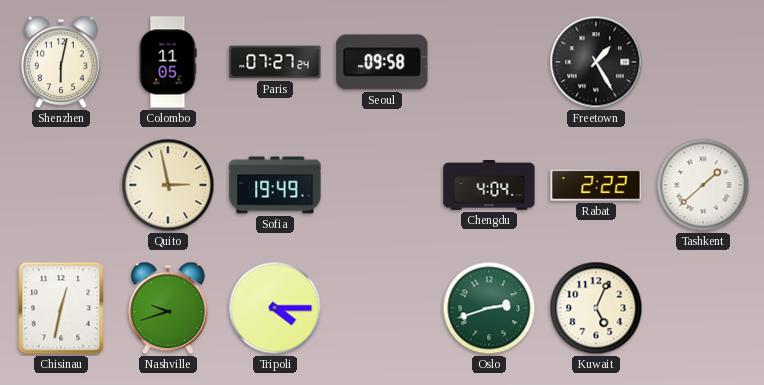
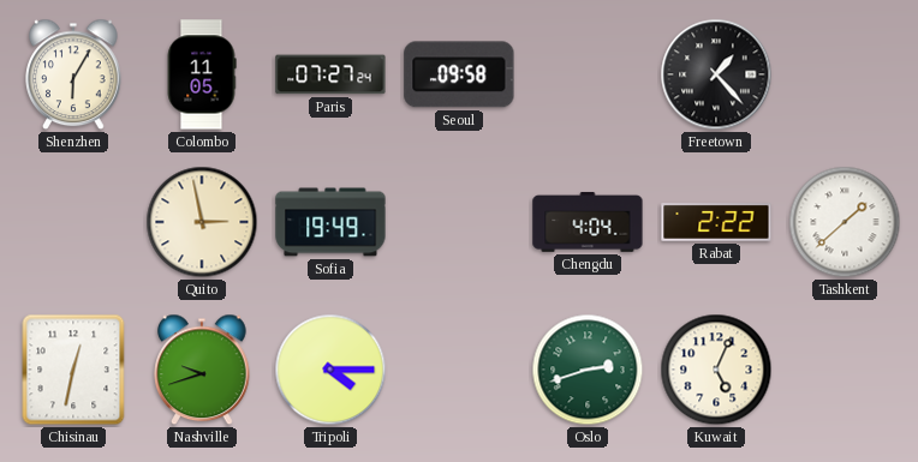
Shenzhen: 6:02 -> 6:05
Freetown: 1:25 -> 1:23
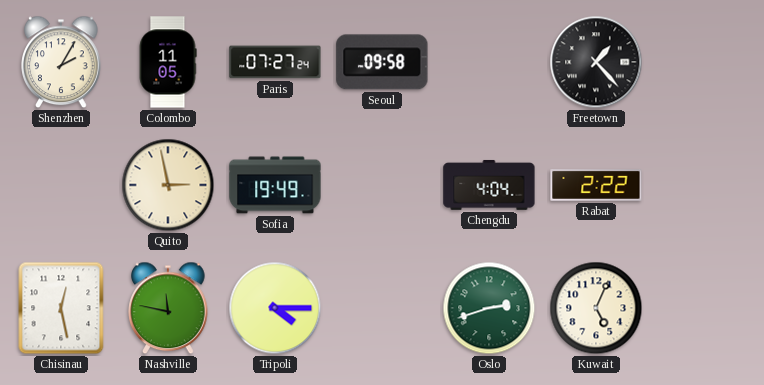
Shenzhen: 6:05 -> 2:05
Tashkent: 1:38 -> none
Chisinau: 12:32 -> 12:28
Nashville: 9:42 -> 11:47
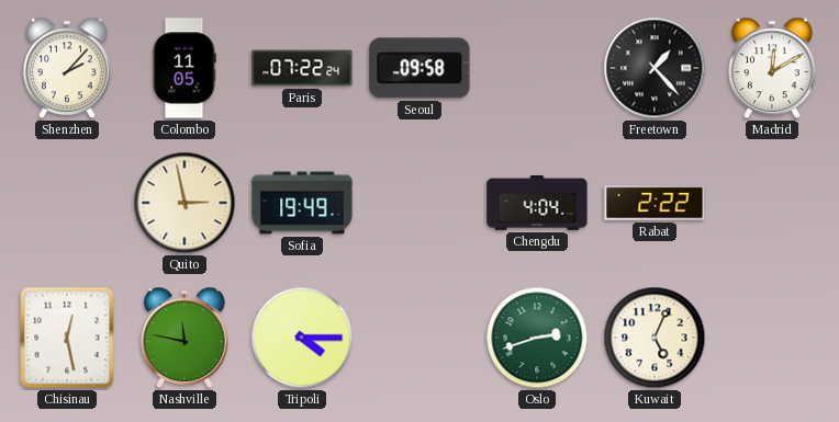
Shenzhen: 2:05 -> 2:07
Paris: 07:27 -> 07:22
Madrid: none -> 12:10
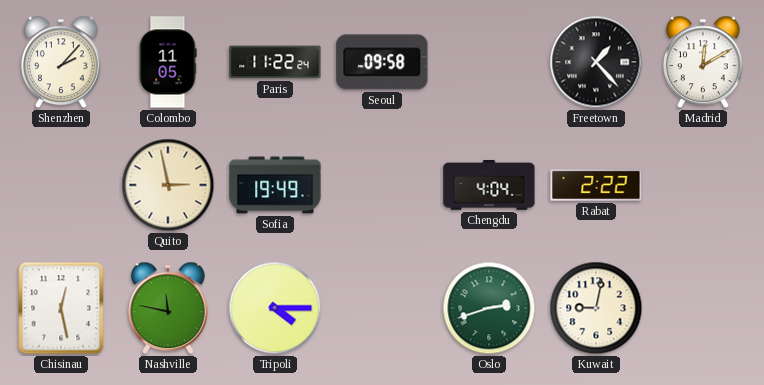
Paris: 07:22 -> 11:22
Kuwait: 5:04 -> 9:02
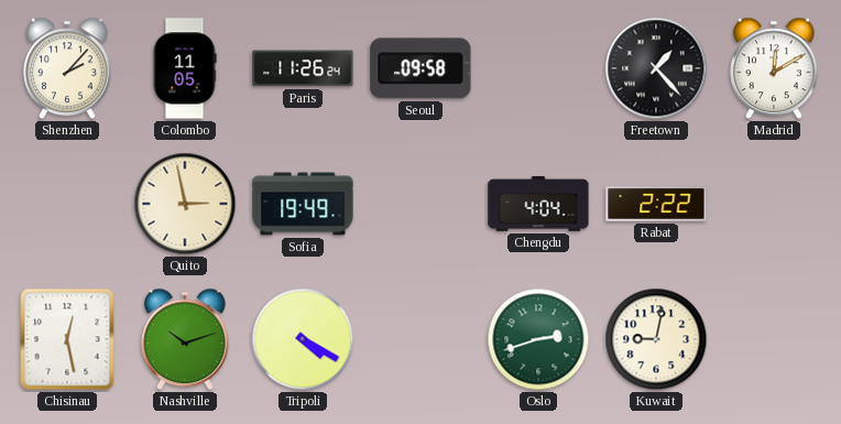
Paris: 11:22 -> 11:26
Nashville: 11:47 -> 10:12
Tripoli: 4:15 -> 4:20
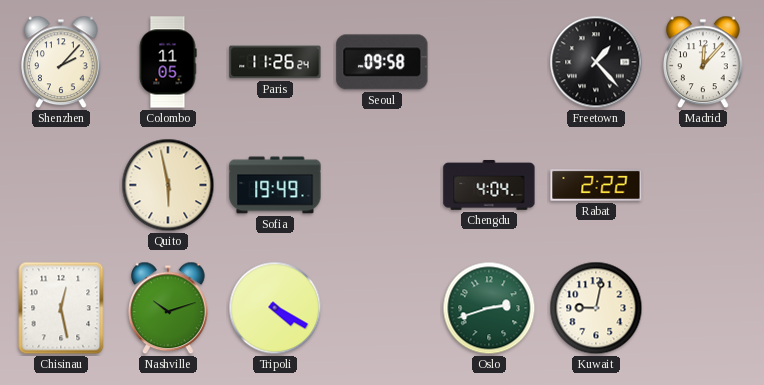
Madrid: 12:10 -> 12:07
Quito: 2:58 -> 5:58
